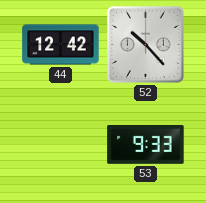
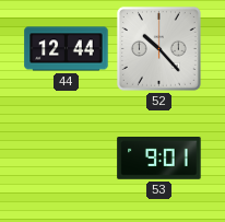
44: 12:42 -> 12:44
53: 9:33 -> 9:01
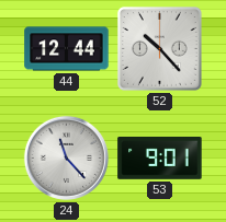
24: none -> 11:23
